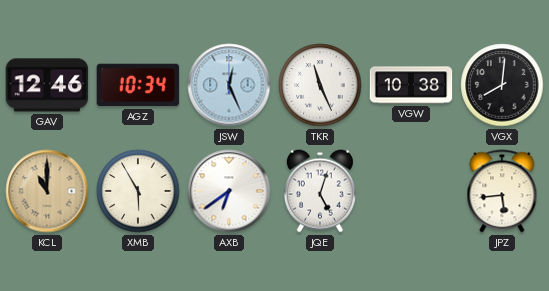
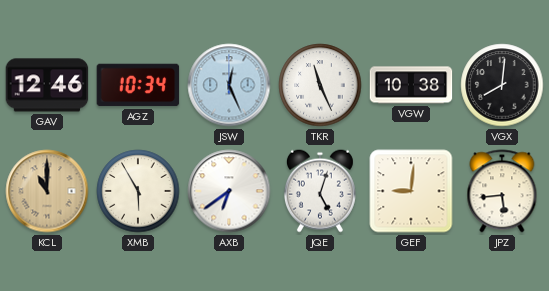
GEF: none -> 9:01
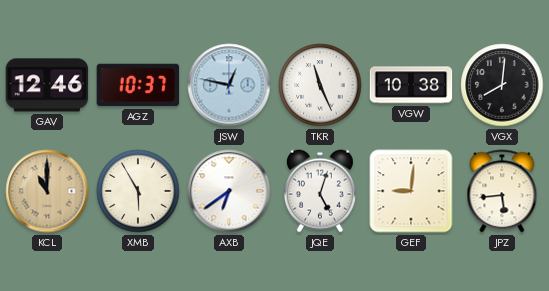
AGZ: 10:34 -> 10:37
JSW: 12:26 -> 12:47
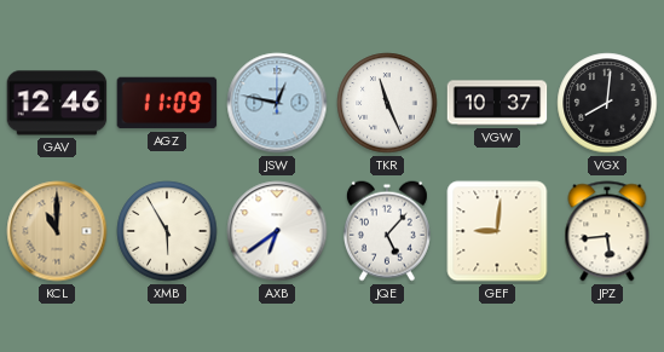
AGZ: 10:37 -> 11:09
VGW: 10:38 -> 10:37
JQE: 5:03 -> 5:07
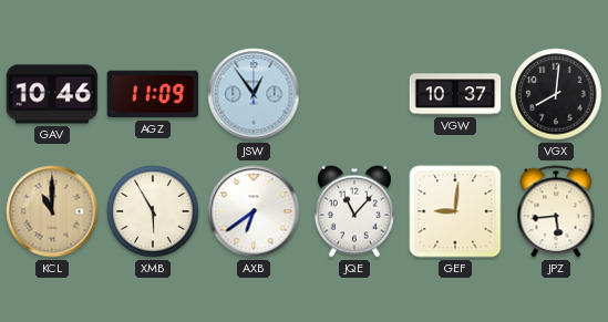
GAV: 12:46 -> 10:46
JSW: 12:47 -> 12:54
TKR: 11:26 -> none
JQE: 5:07 -> 11:07
